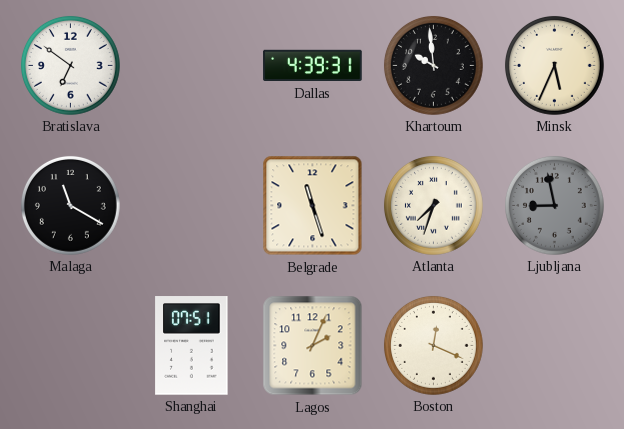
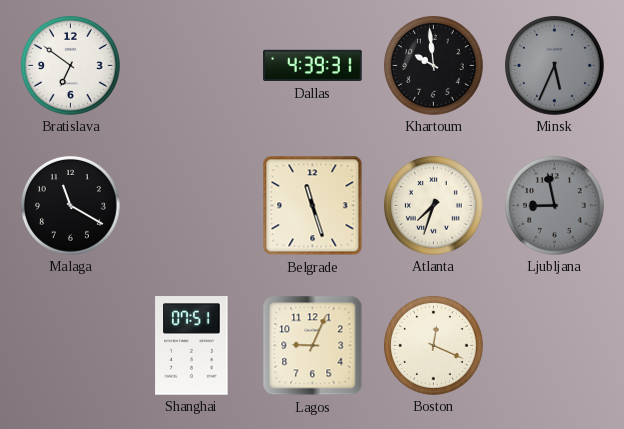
Minsk dial: cream -> grey
Lagos: 2:04 -> 9:04
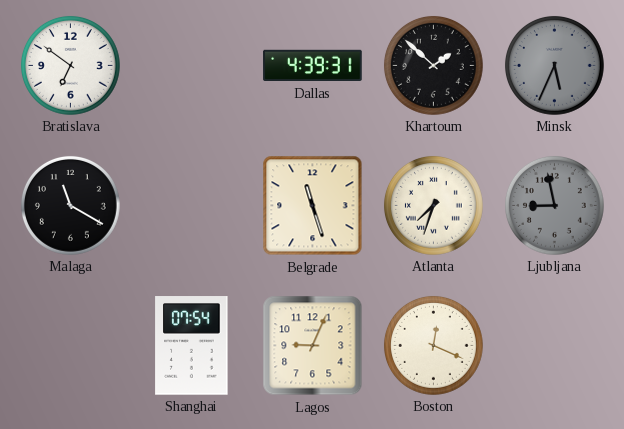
Khartoum: 9:59 -> 1:52
Shanghai: 07:51 -> 07:54
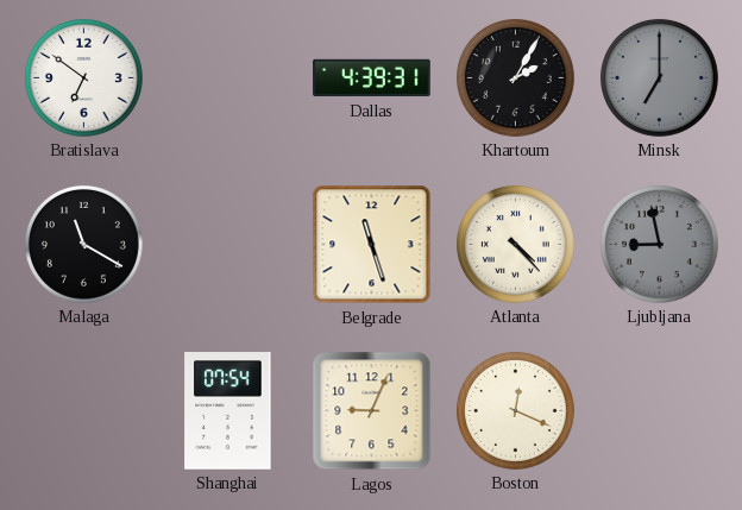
Khartoum: 1:52 -> 2:05
Minsk: 5:34 -> 7:00
Atlanta: 7:33 -> 4:23
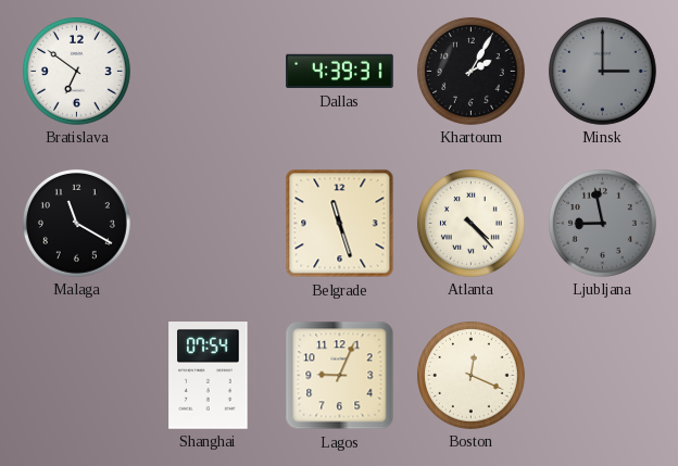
Minsk: 7:00 -> 3:00
